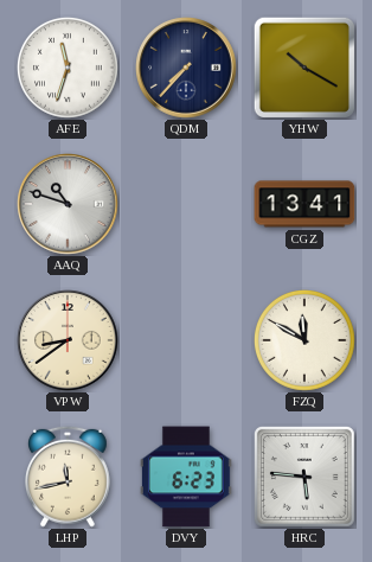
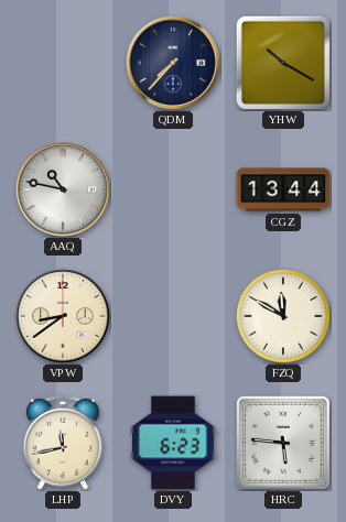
AFE: 11:33 -> none
AAQ: 10:48 -> 10:47
CGZ: 13:41 -> 13:44
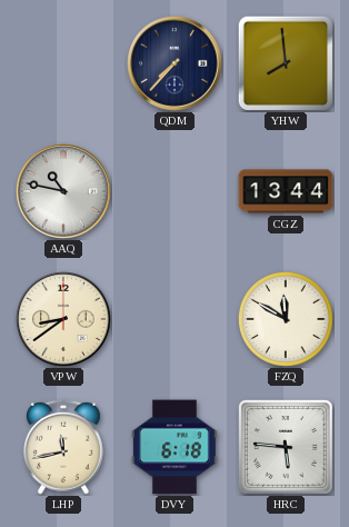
YHW: 10:20 -> 7:59
DVY: 6:23 -> 6:18
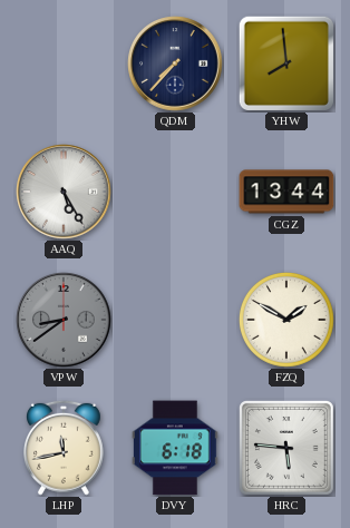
AAQ: 10:47 -> 5:25
VPW dial: cream -> grey
FZQ: 11:50 -> 1:50
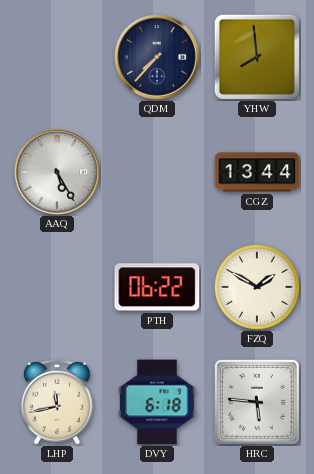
VPW: 8:39 -> none
PTH: none -> 06:22
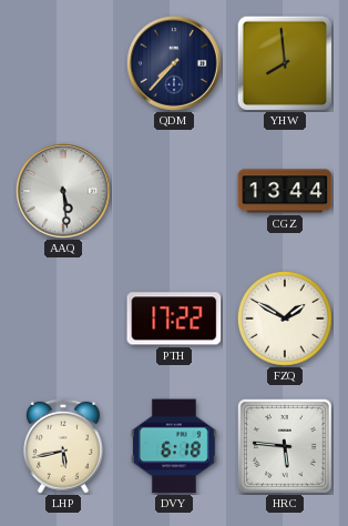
AAQ: 5:25 -> 5:29
PTH: 06:22 -> 17:22
LHP: 11:43 -> 5:43
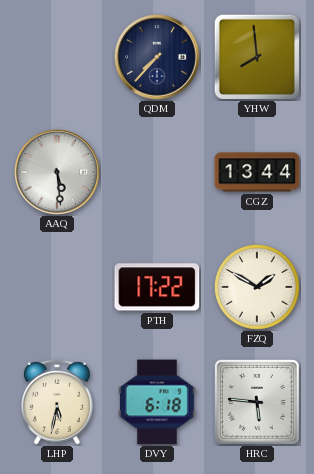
LHP: 5:43 -> 5:32
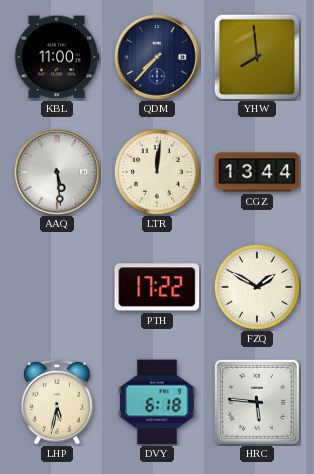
KBL: none -> 11:00
LTR: none -> 12:01
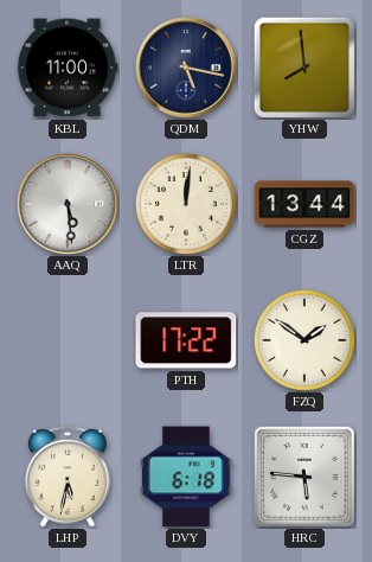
QDM: 7:37 -> 5:17
FZQ: 1:50 -> 1:51
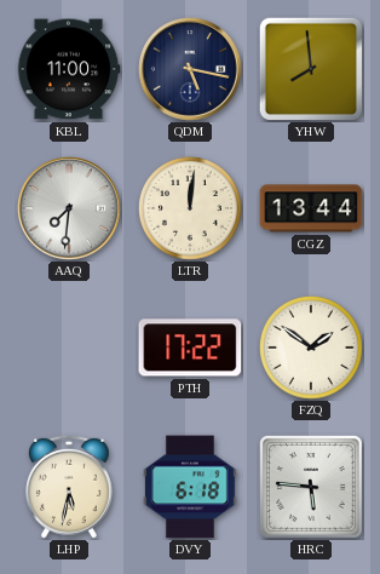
AAQ: 5:29 -> 7:31
